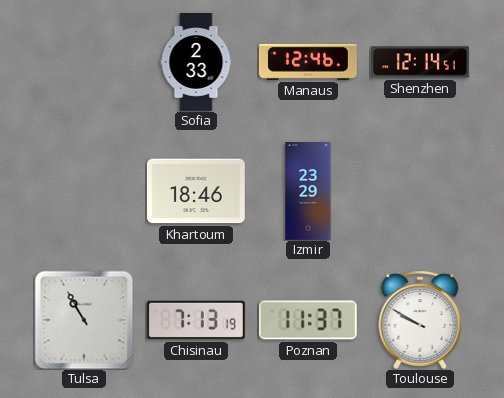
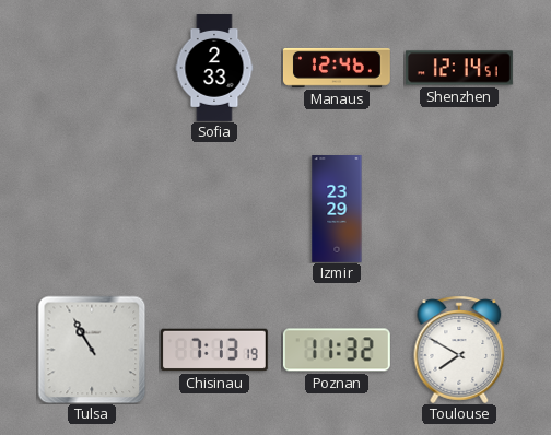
Khartoum: 18:46 -> none
Poznan: 11:37 -> 11:32
Toulouse: 9:50 -> 7:50
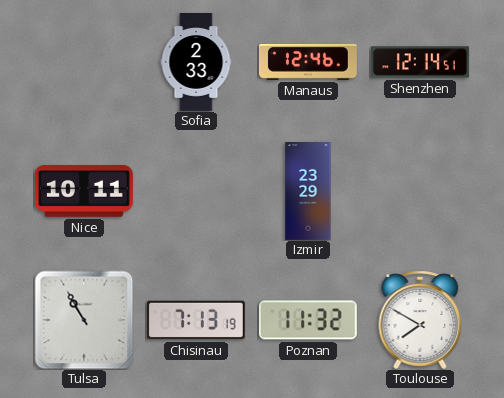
Nice: none -> 10:11
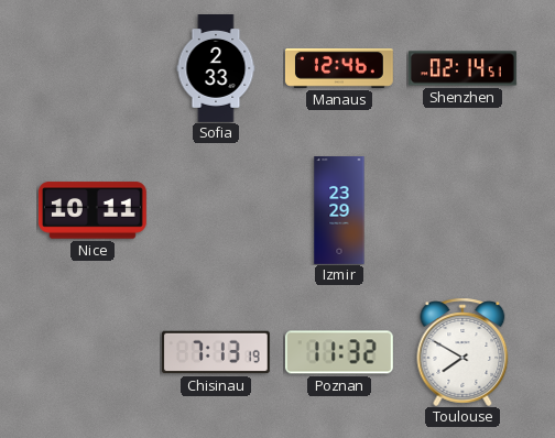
Shenzhen: 12:14 -> 02:14
Tulsa: 10:55 -> none
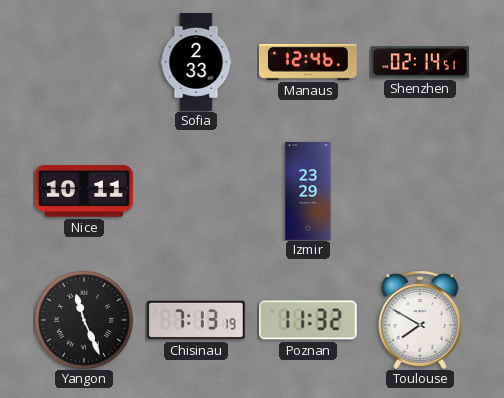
Yangon: none -> 11:26
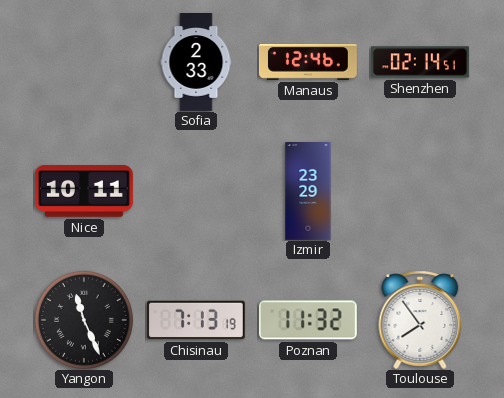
Toulouse: 7:50 -> 7:54
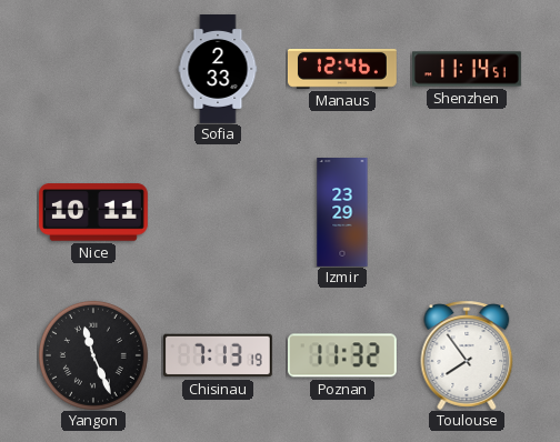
Shenzhen: 02:14 -> 11:14
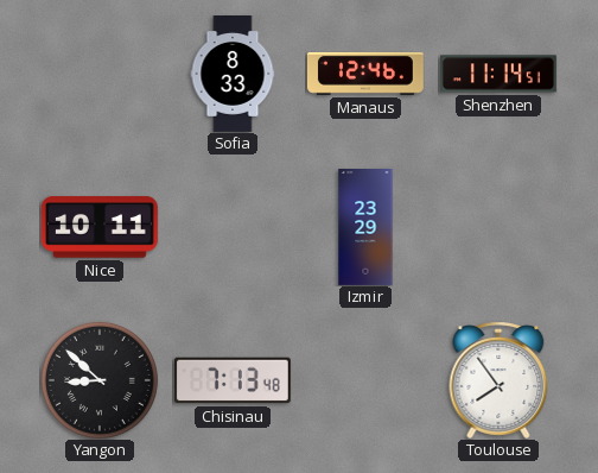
Sofia: 2:33 -> 8:33
Yangon: 11:26 -> 8:52
Chisinau: 7:13:19 -> 7:13:48
Poznan: 11:32 -> none
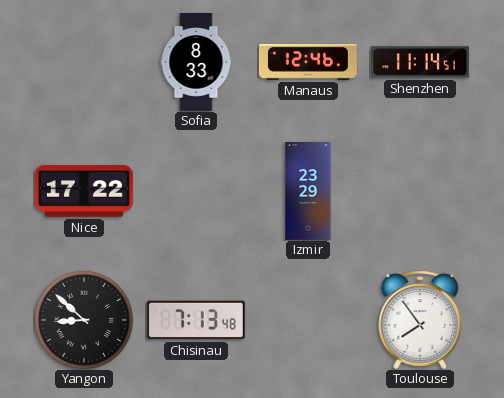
Nice: 10:11 -> 17:22
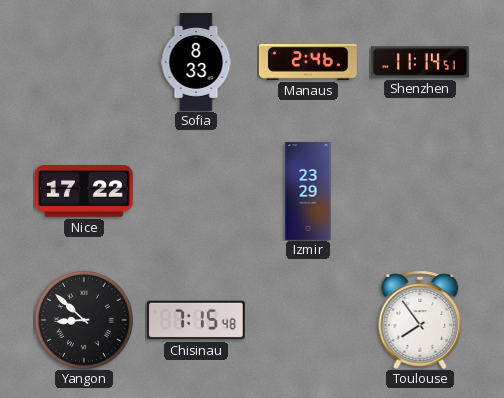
Manaus: 12:46 -> 2:46
Chisinau: 7:13 -> 7:15
